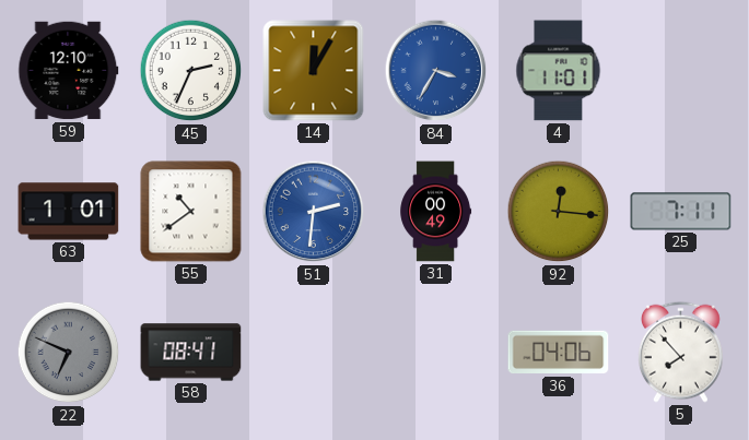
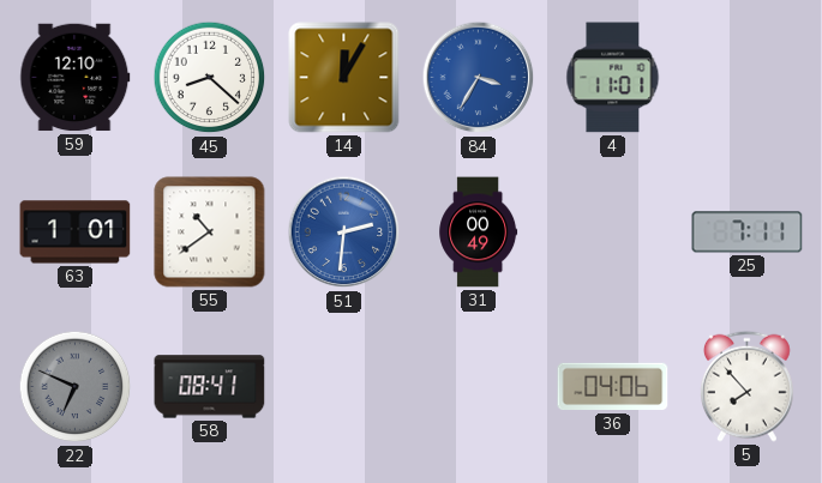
45: 2:34 -> 8:22
92: 12:16 -> none
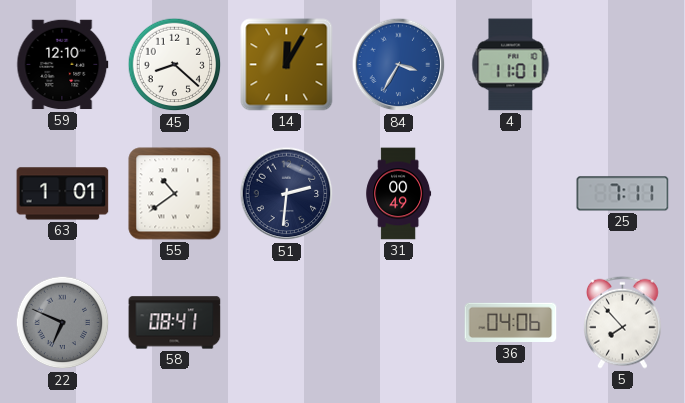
51 dial: blue -> navy
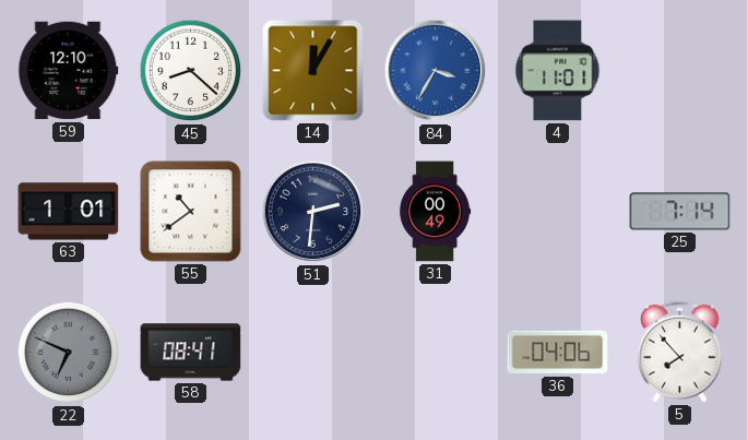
25: 7:11 -> 7:14
